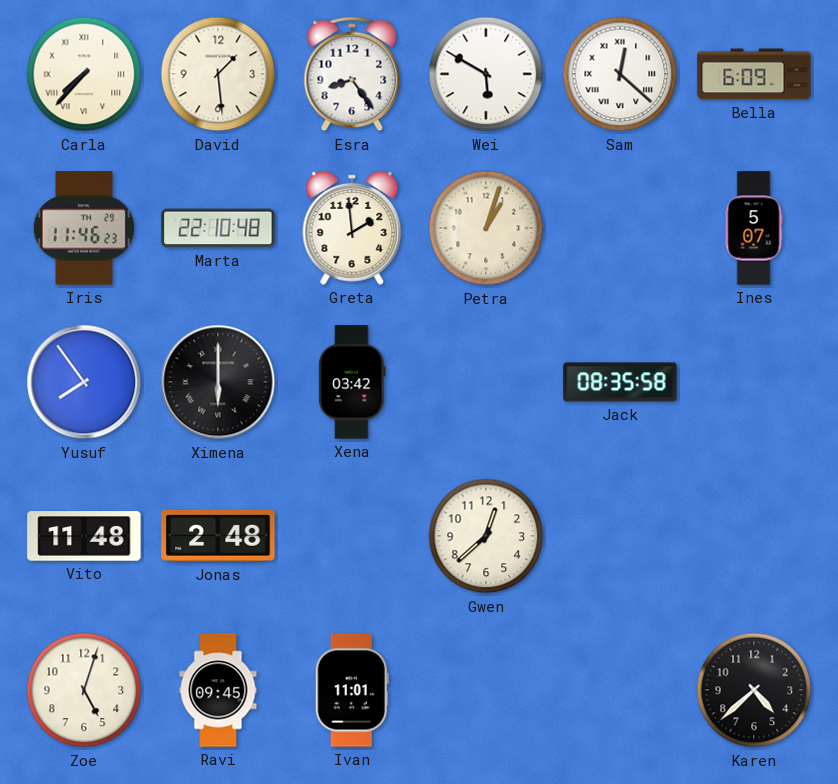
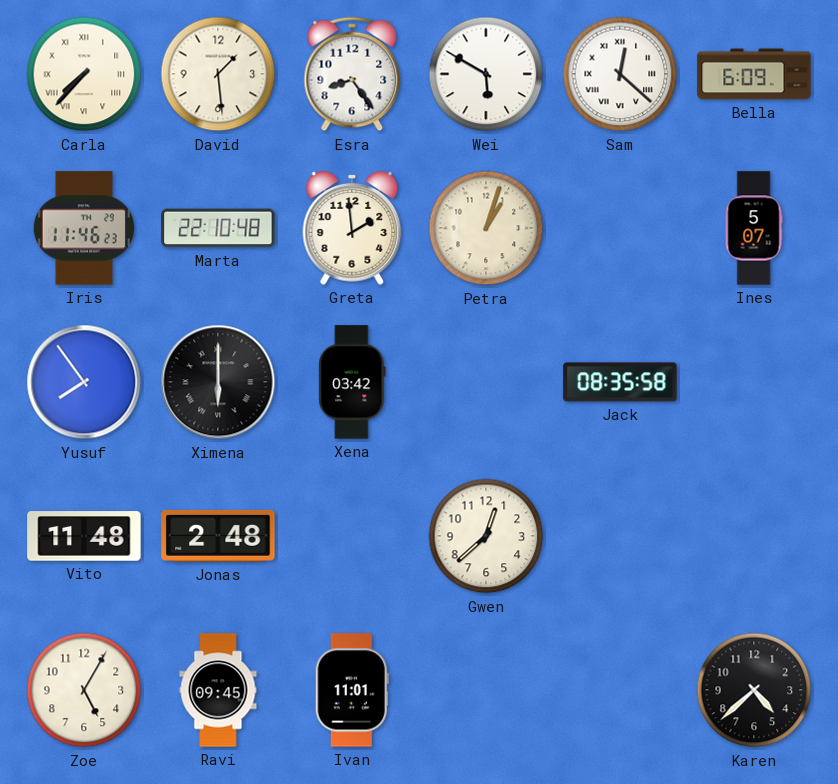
Zoe: 5:03 -> 5:05
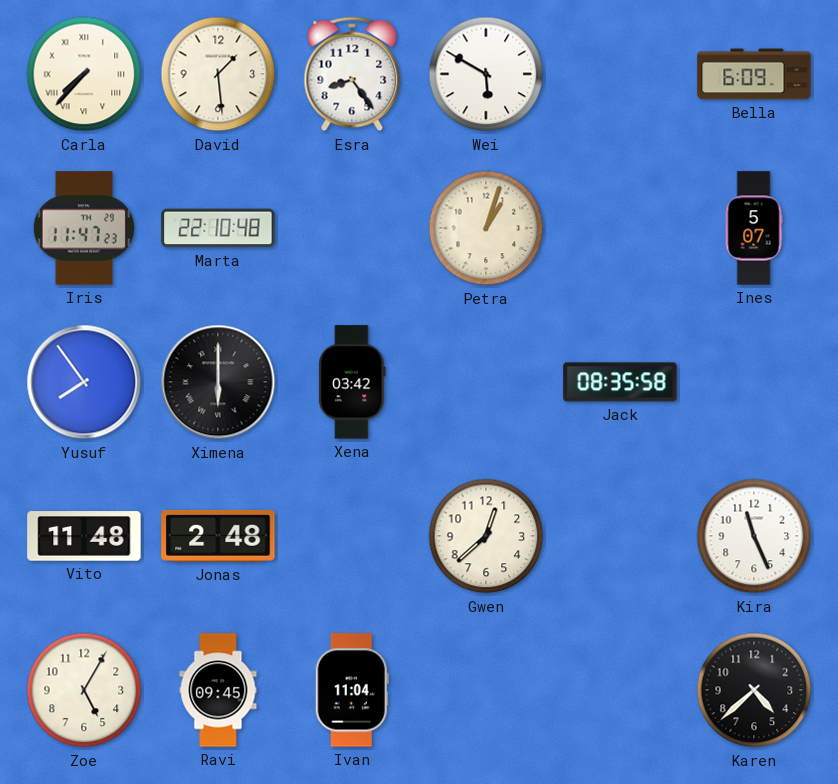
Sam: 12:22 -> none
Iris: 11:46 -> 11:47
Greta: 1:59 -> none
Kira: none -> 11:26
Ivan: 11:01 -> 11:04
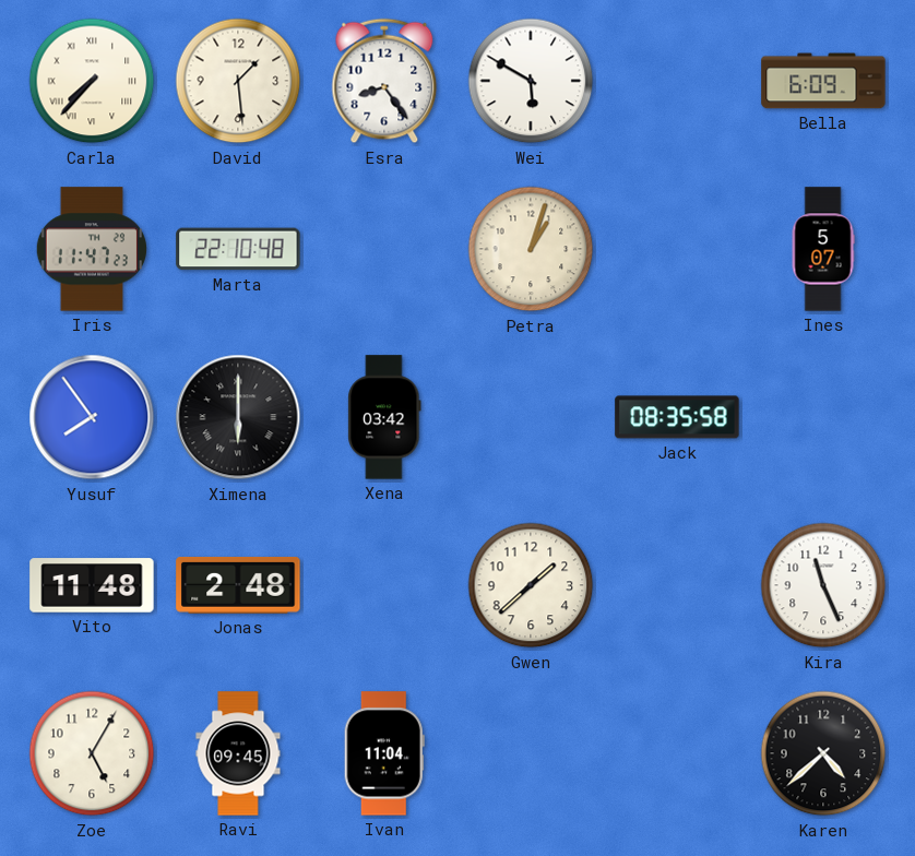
Gwen: 12:38 -> 1:38
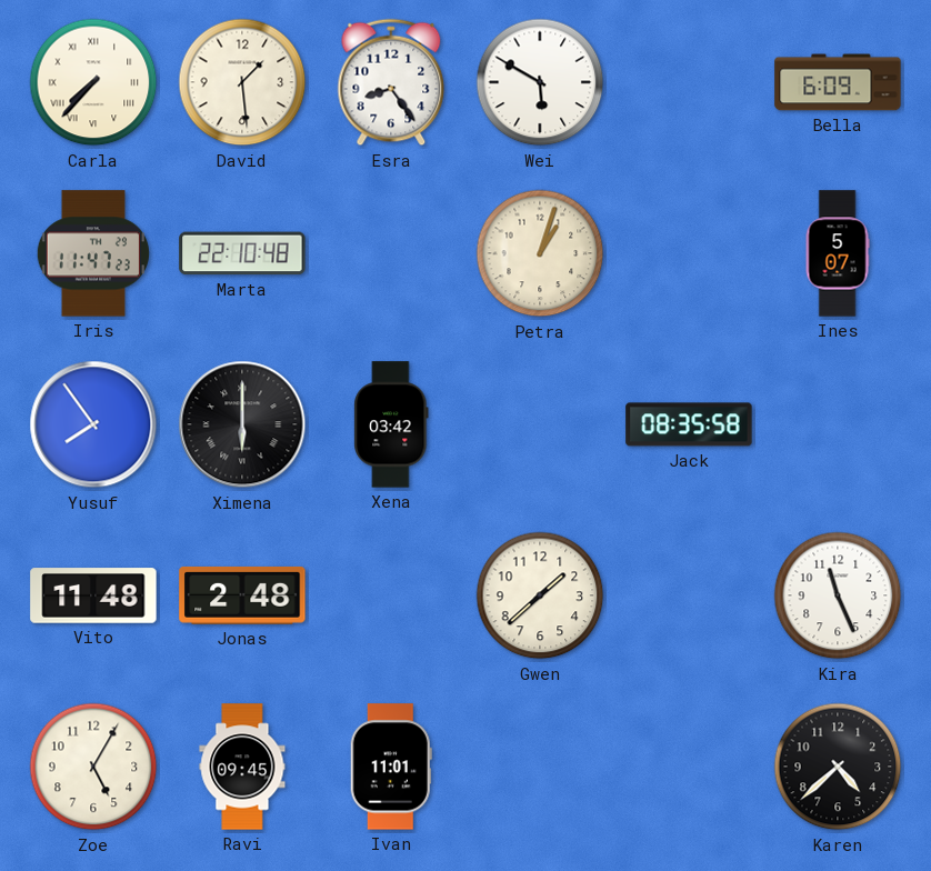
Ivan: 11:04 -> 11:01
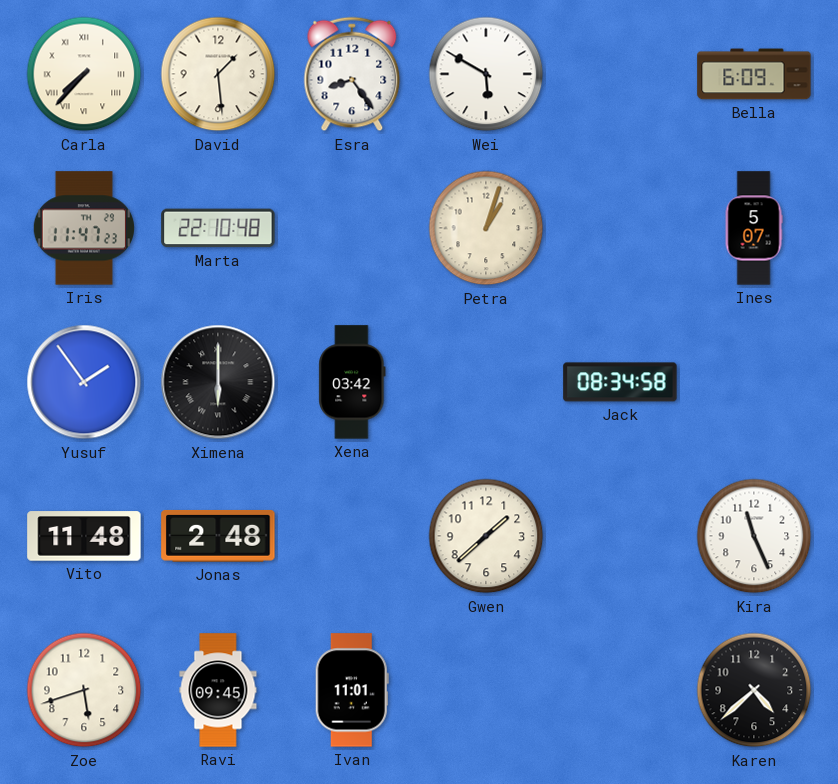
Yusuf: 7:54 -> 1:54
Jack: 08:35 -> 08:34
Zoe: 5:05 -> 5:42
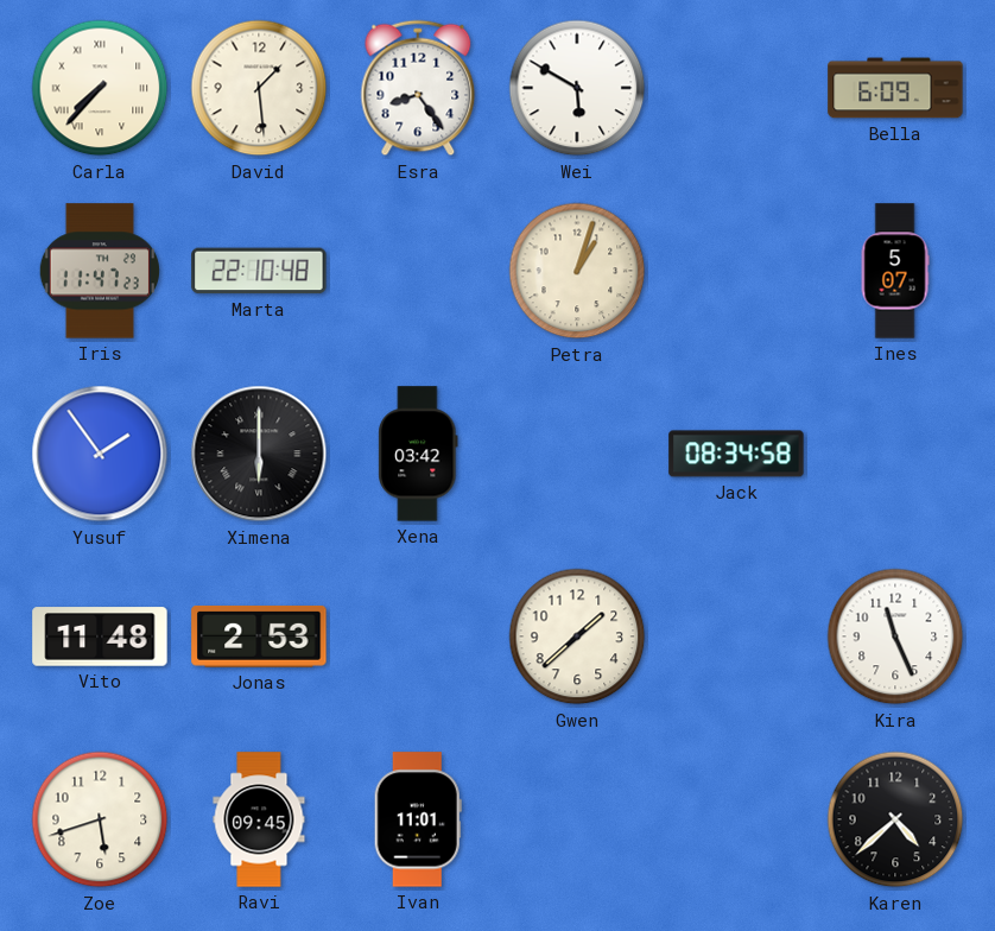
Jonas: 2:48 -> 2:53
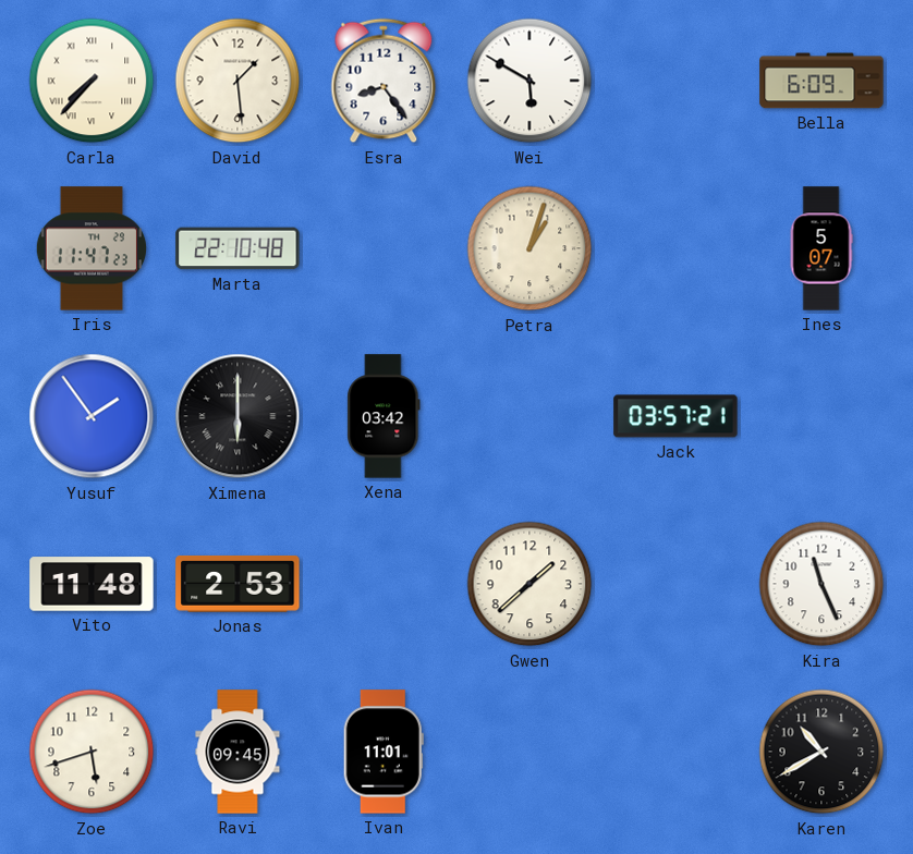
Jack: 08:34 -> 03:57
Karen: 4:38 -> 10:40
